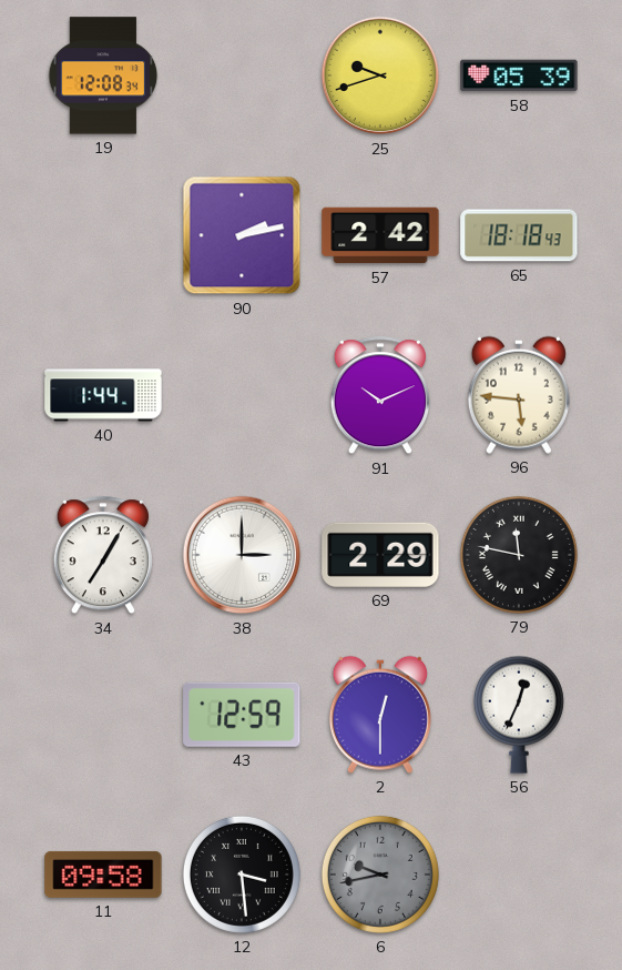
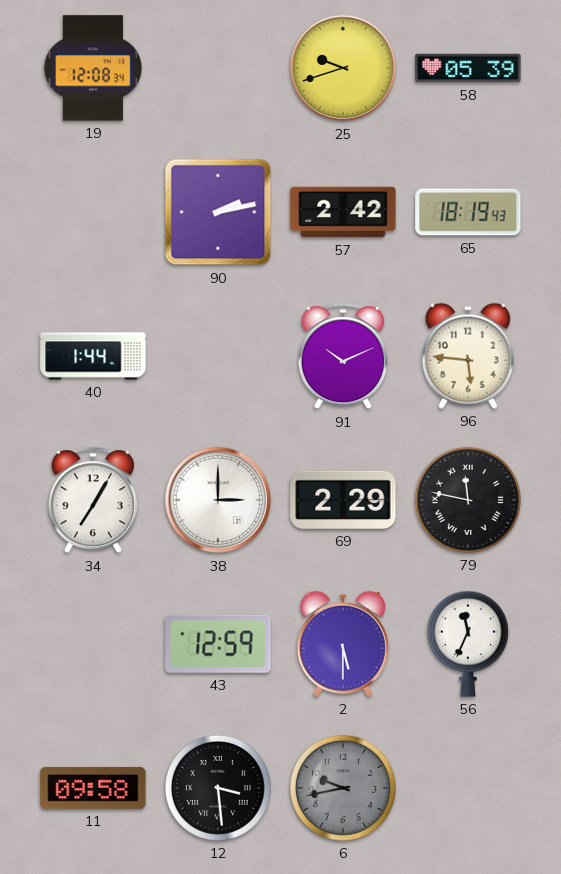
65: 18:18 -> 18:19
2: 12:30 -> 5:30
56: 12:34 -> 11:34
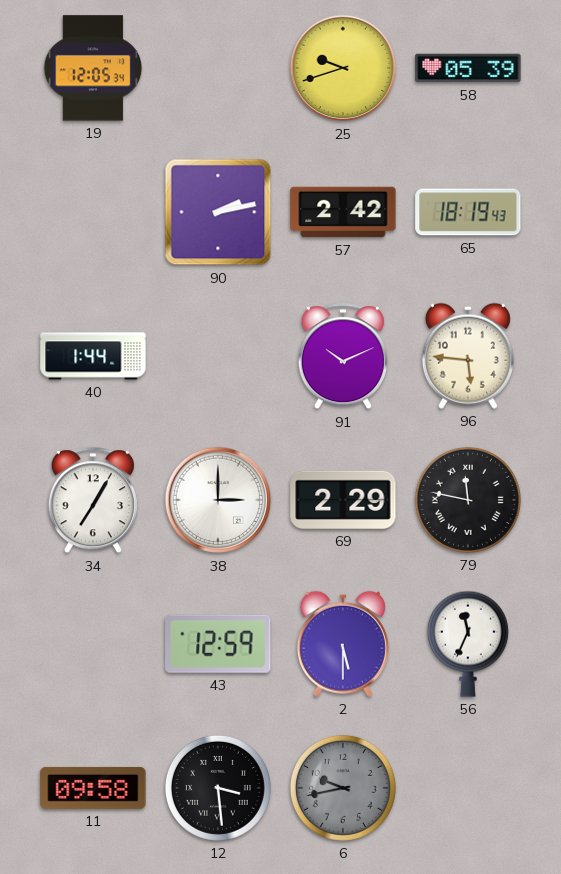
19: 12:08 -> 12:05
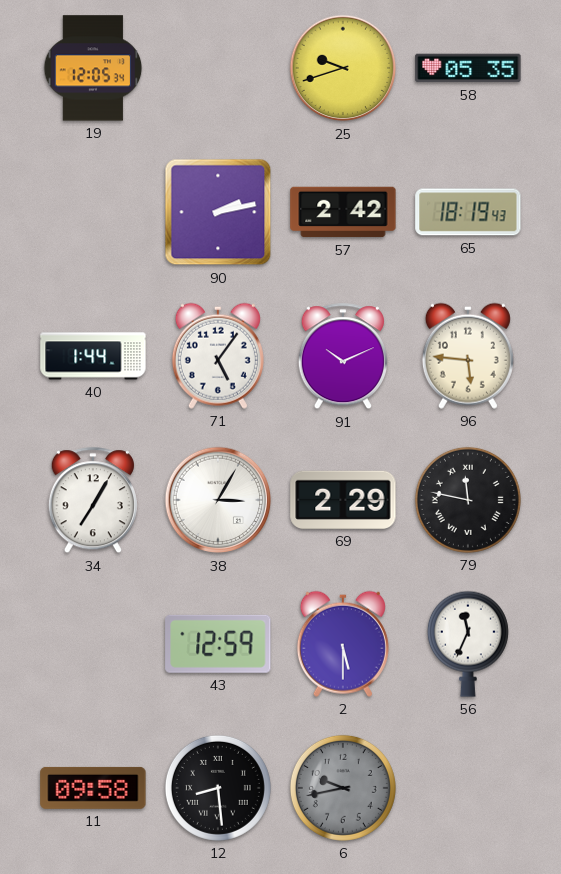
58: 05:39 -> 05:35
71: none -> 5:06
38: 3:00 -> 3:05
12: 3:29 -> 8:29
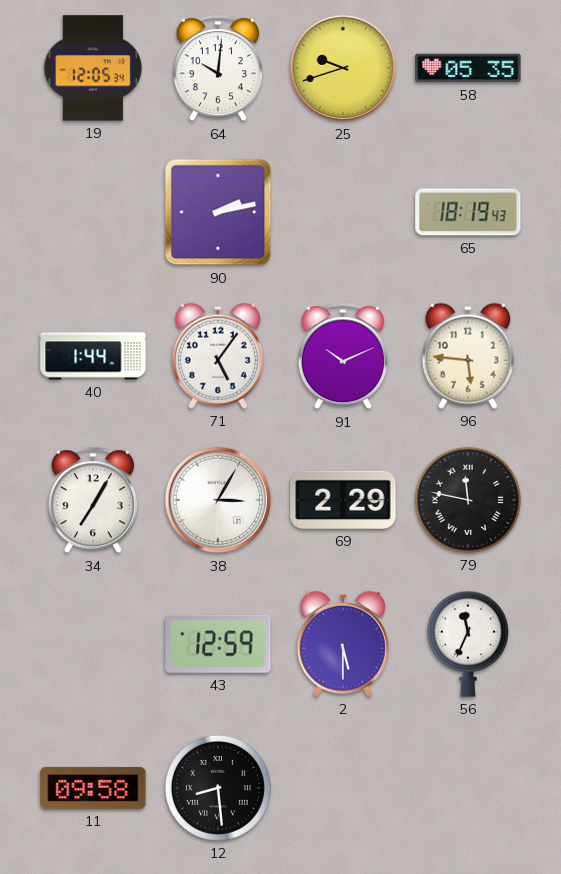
64: none -> 10:01
57: 2:42 -> none
6: 9:43 -> none
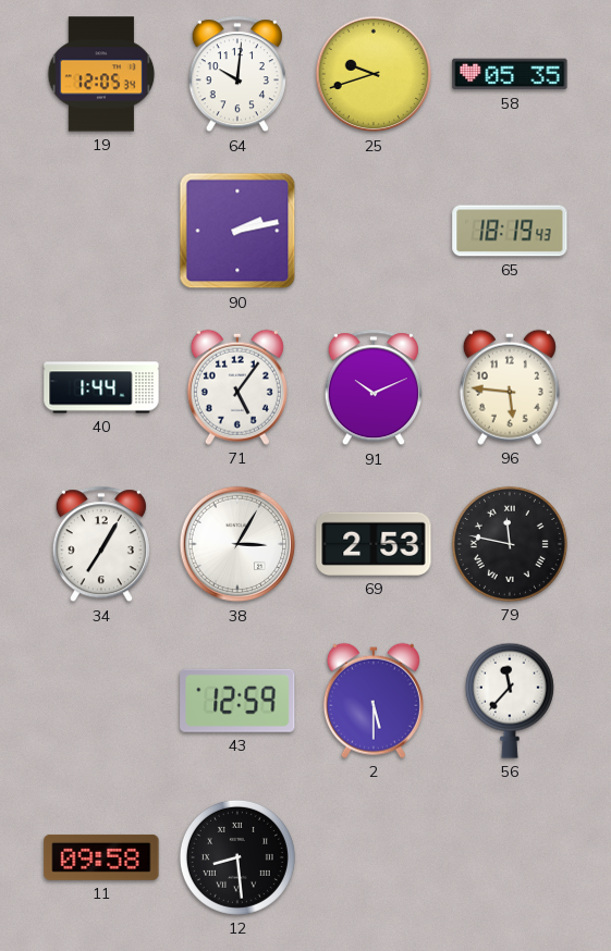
69: 2:29 -> 2:53
56: 11:34 -> 11:37
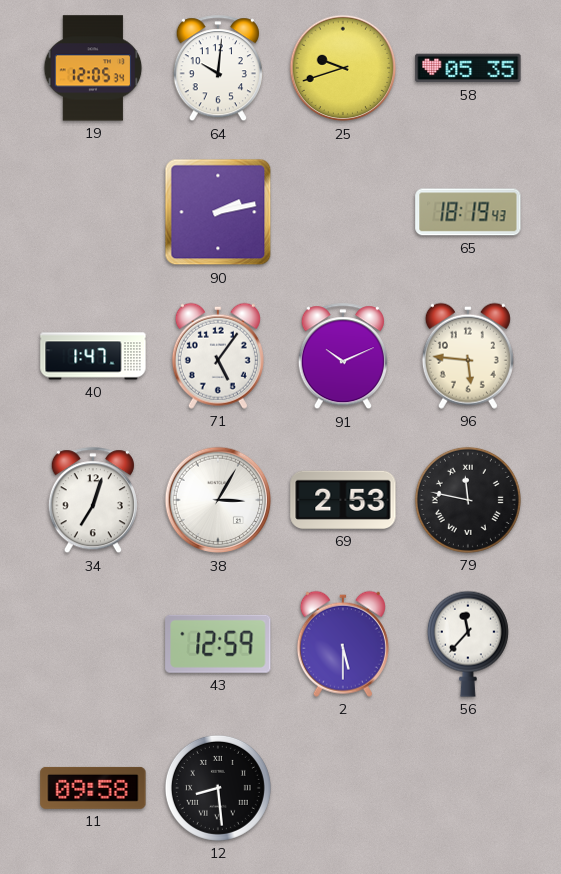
40: 1:44 -> 1:47
34: 7:05 -> 7:03
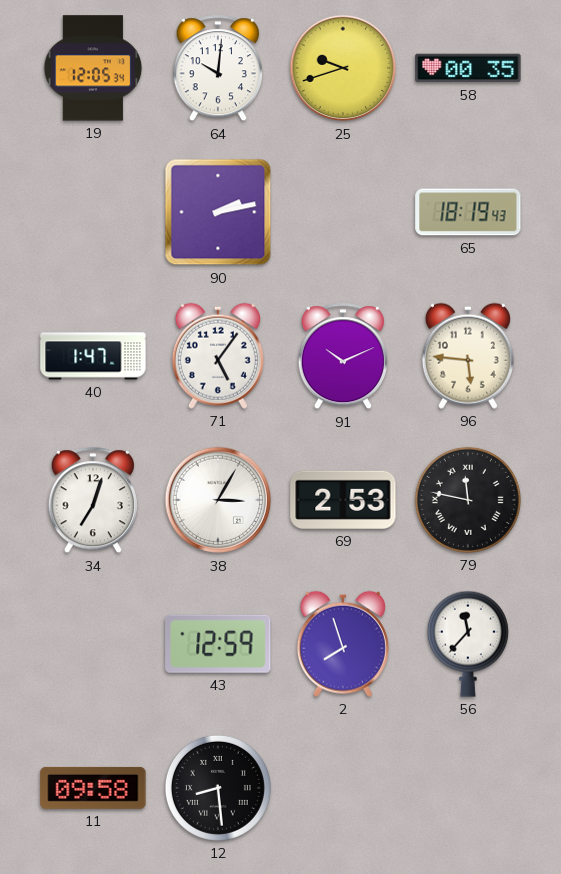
58: 05:35 -> 00:35
2: 5:30 -> 7:57
